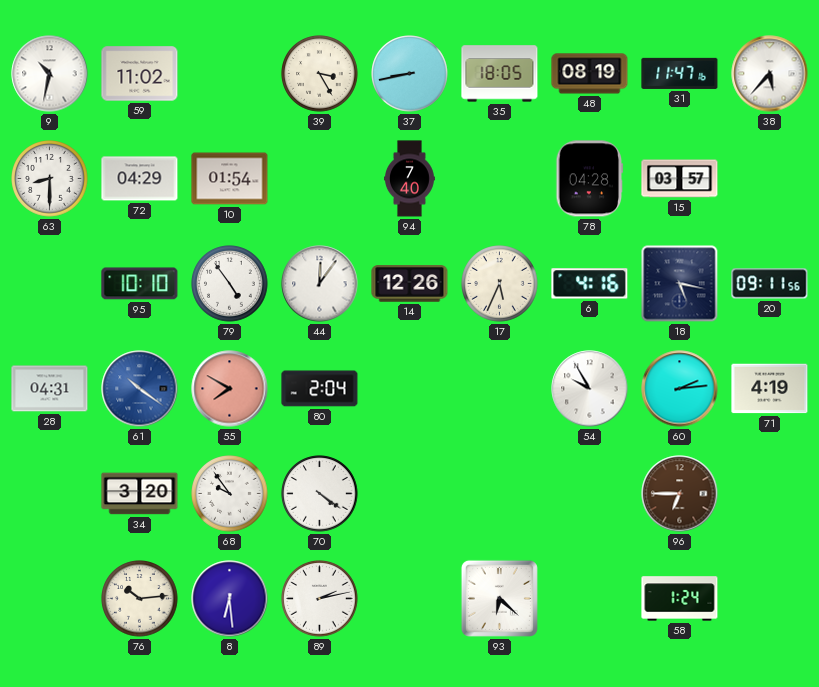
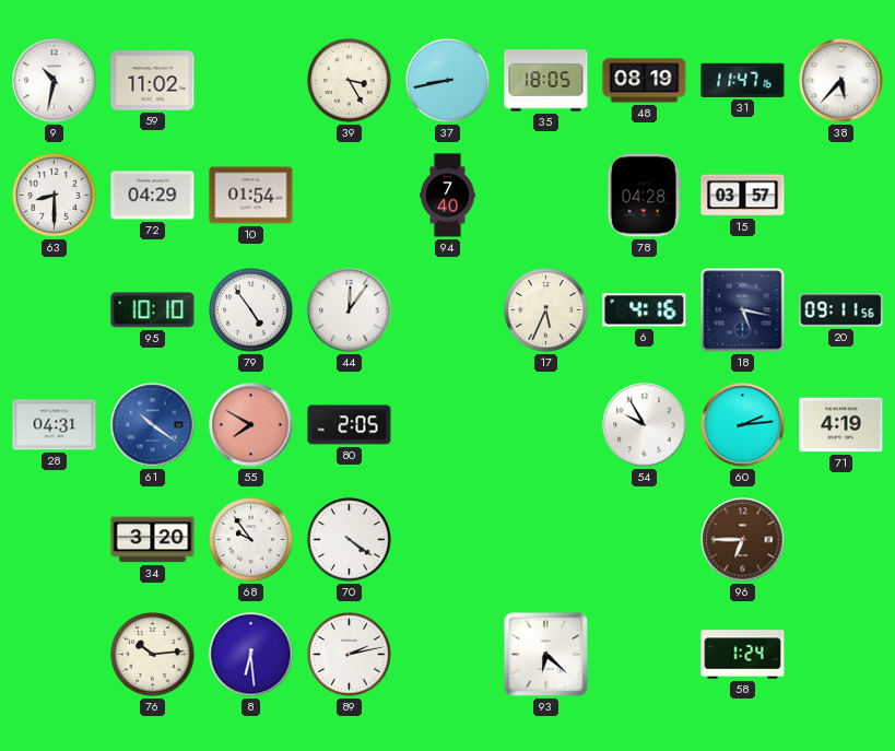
14: 12:26 -> none
80: 2:04 -> 2:05
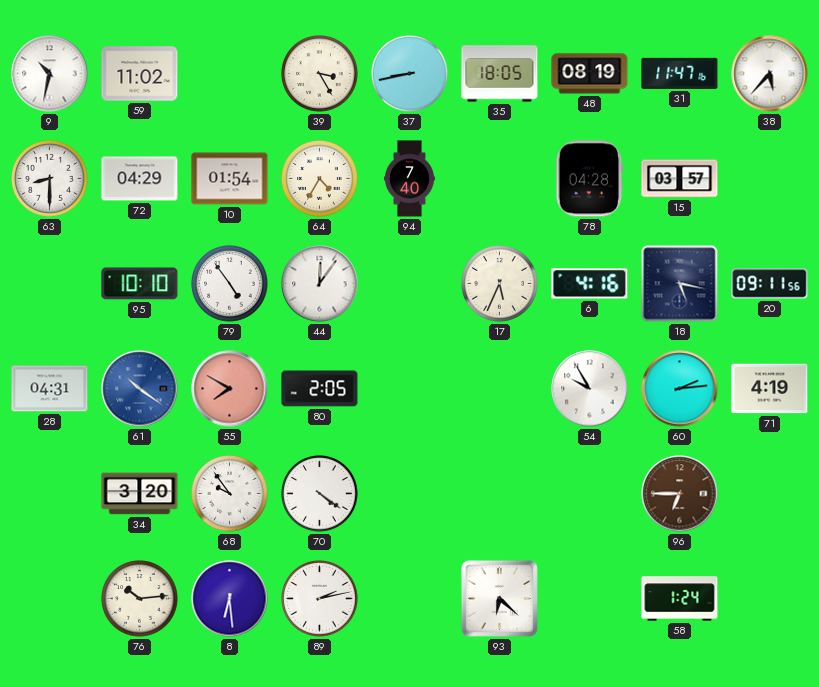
64: none -> 4:35
